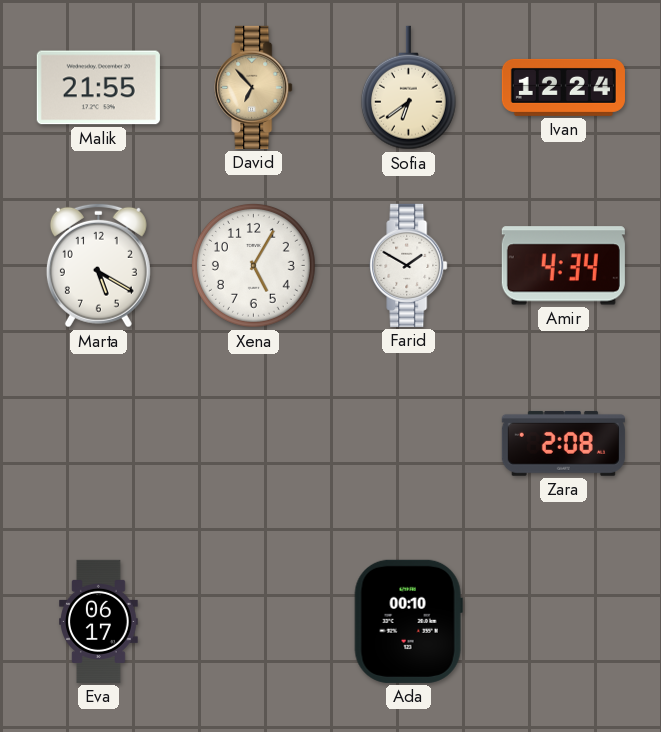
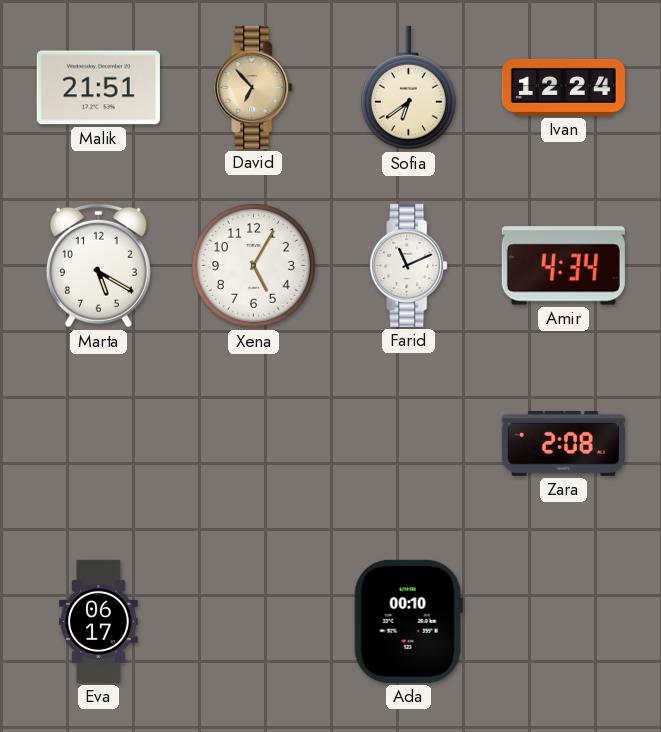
Malik: 21:55 -> 21:51
Farid: 1:50 -> 11:11
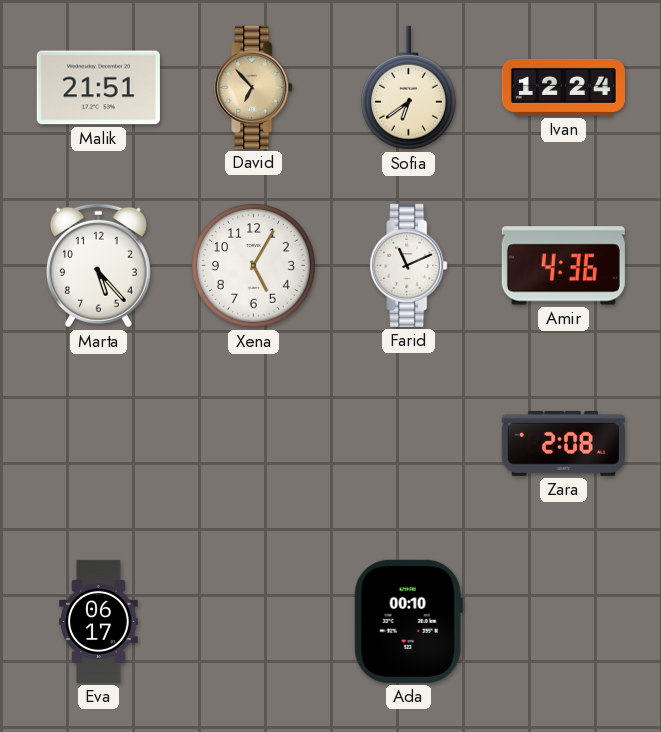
Marta: 5:20 -> 5:23
Amir: 4:34 -> 4:36
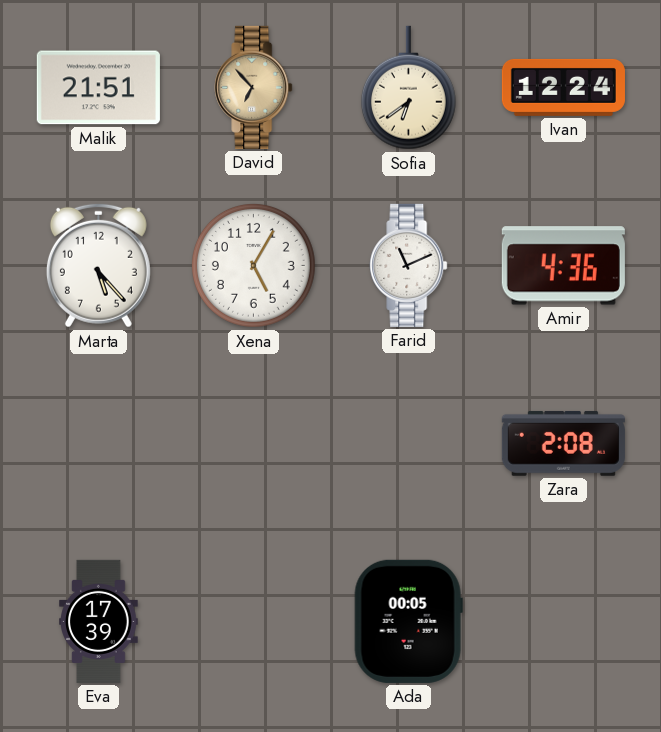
Eva: 06:17 -> 17:39
Ada: 00:10 -> 00:05
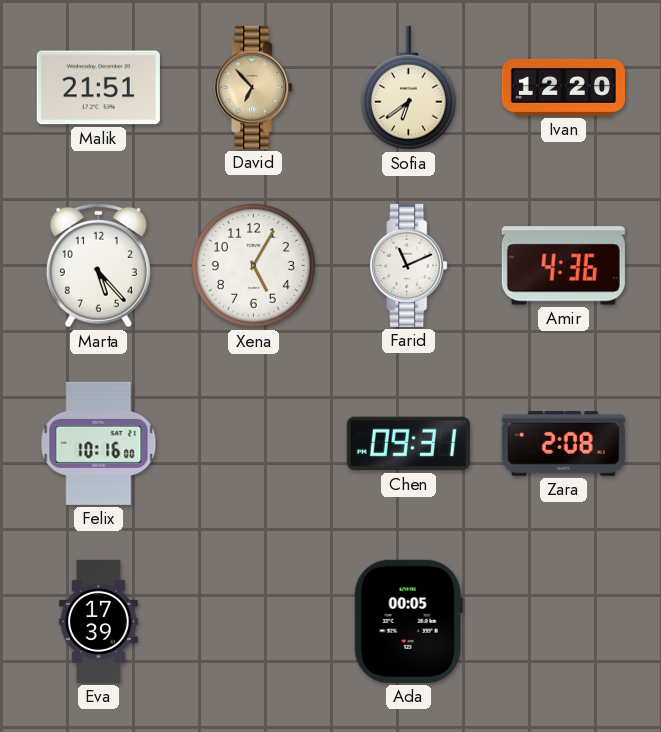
Ivan: 12:24 -> 12:20
Felix: none -> 10:16
Chen: none -> 09:31
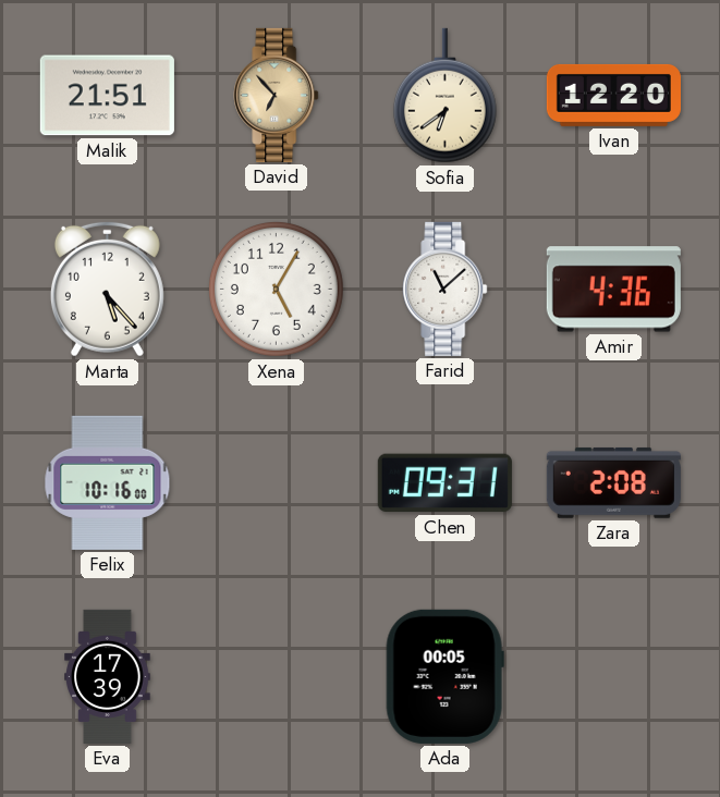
Farid: 11:11 -> 11:08
